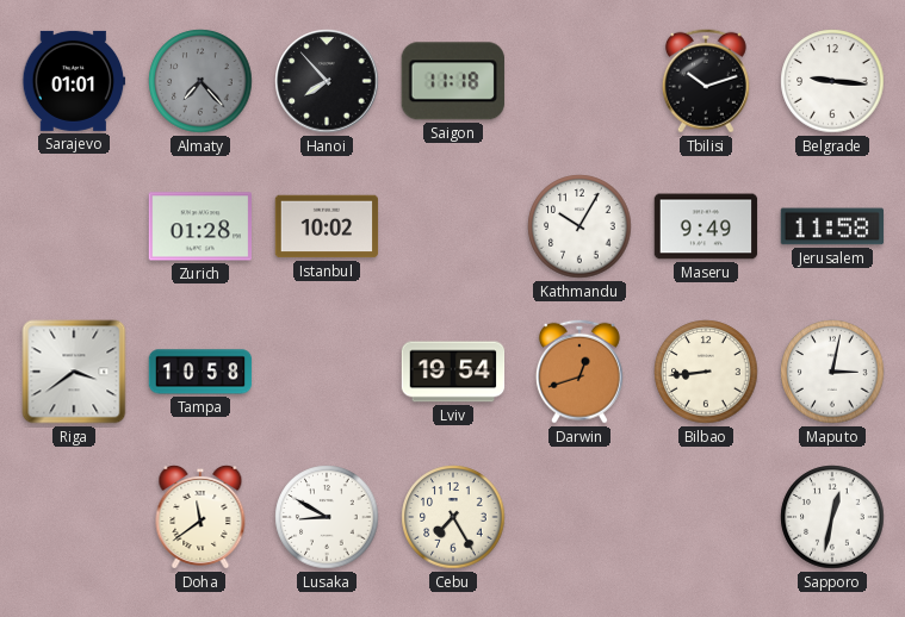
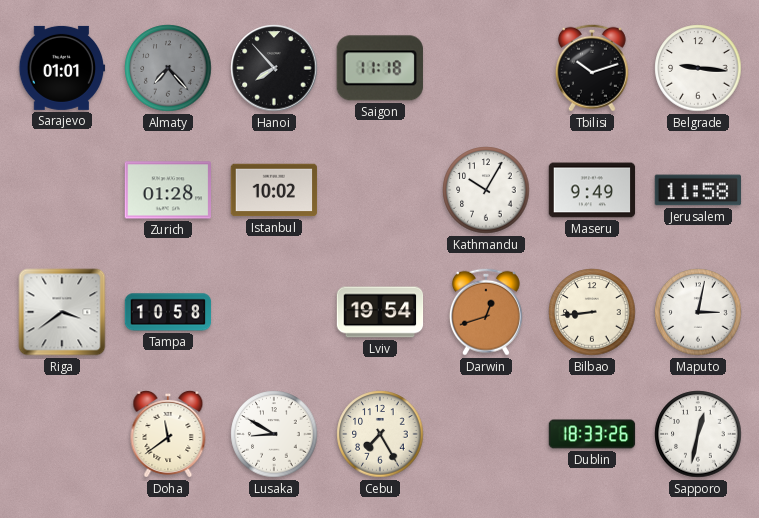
Dublin: none -> 18:33
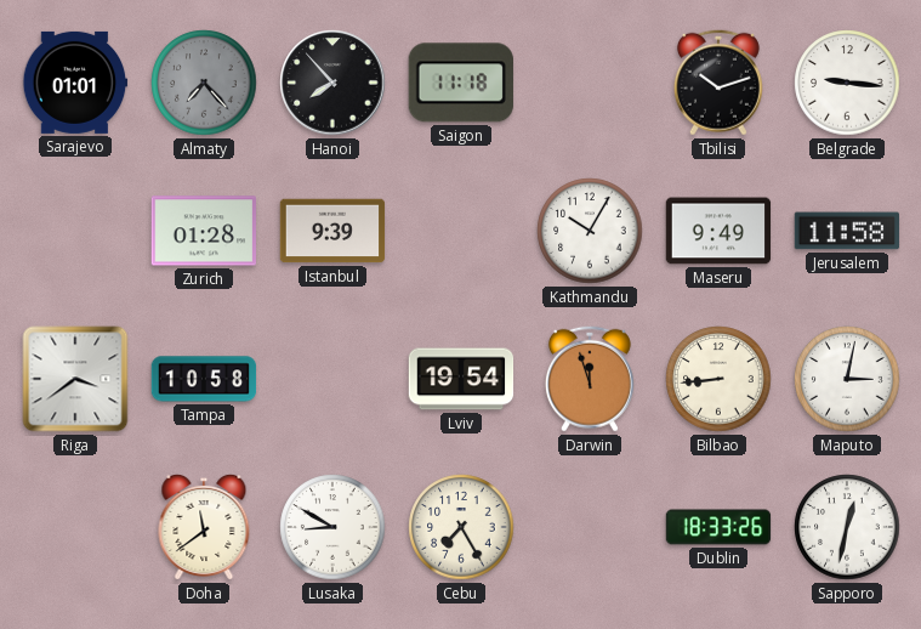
Istanbul: 10:02 -> 9:39
Darwin: 12:42 -> 11:57
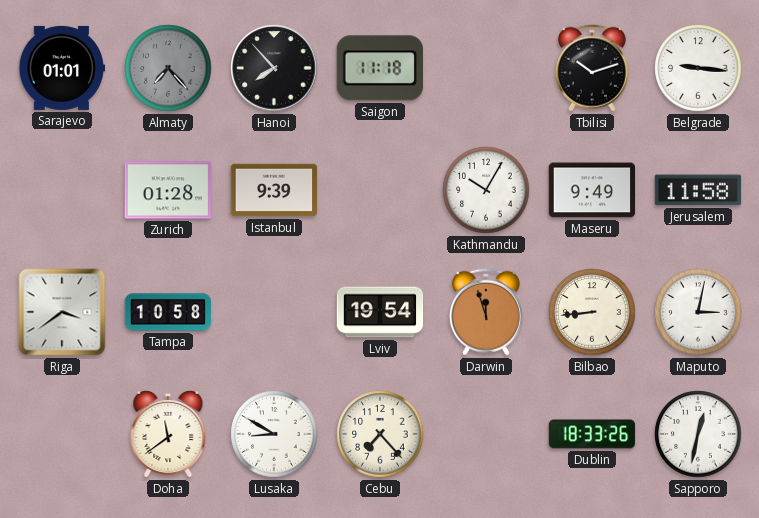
Cebu: 7:25 -> 7:23
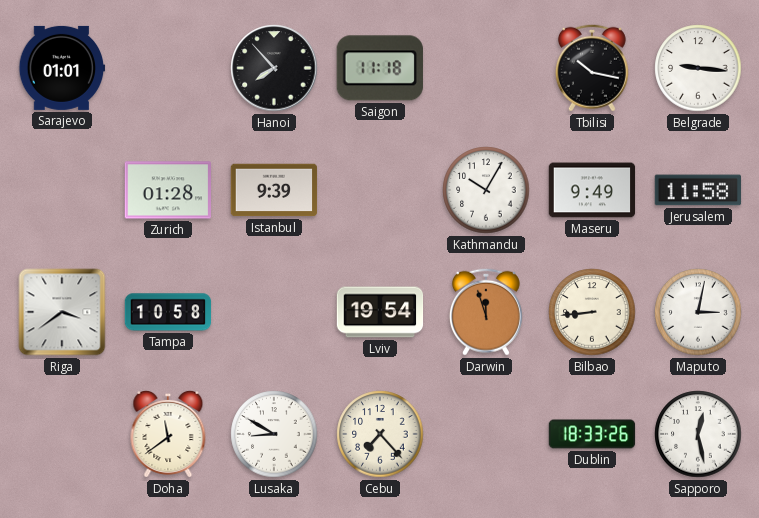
Almaty: 7:23 -> none
Tbilisi: 10:12 -> 10:17
Sapporo: 12:32 -> 12:28
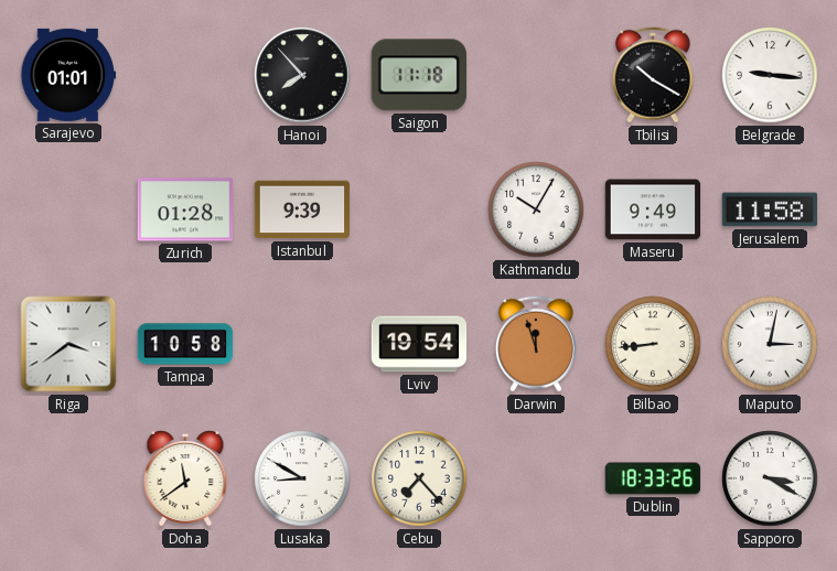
Tbilisi: 10:17 -> 10:20
Sapporo: 12:28 -> 3:20
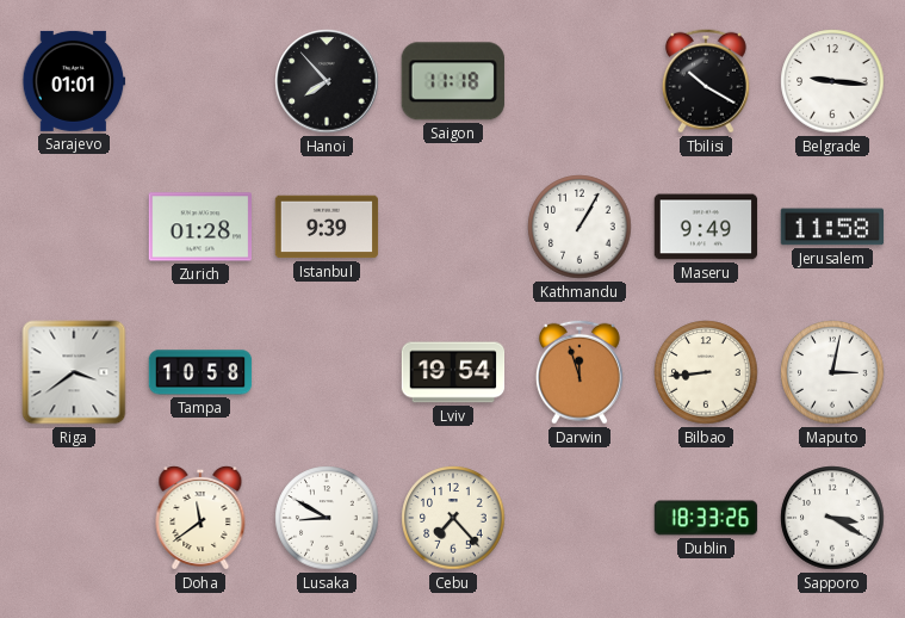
Kathmandu: 10:05 -> 1:05
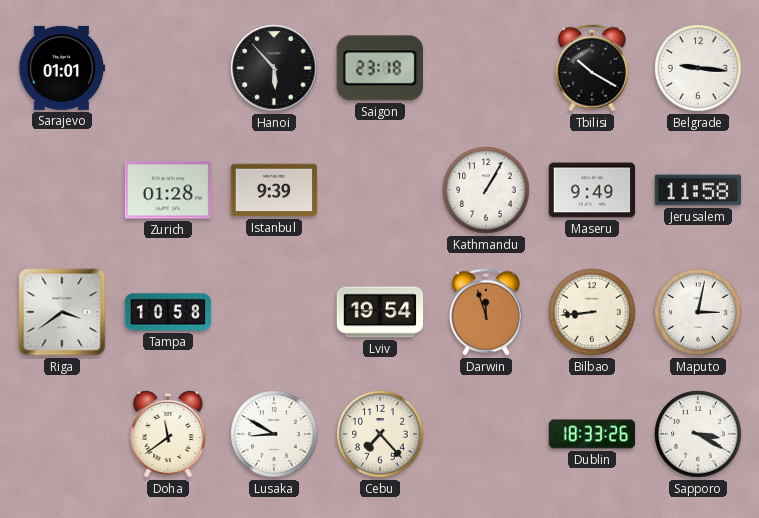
Hanoi: 7:53 -> 5:53
Saigon: 11:18 -> 23:18
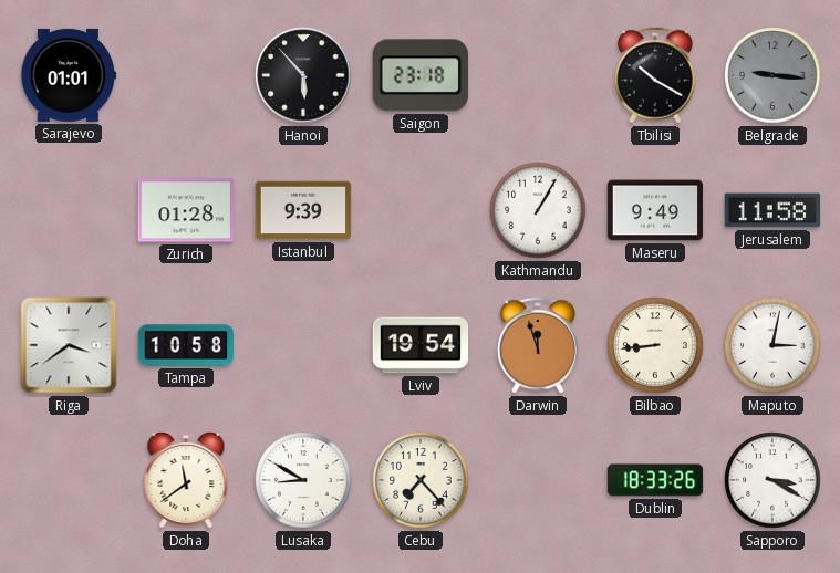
Belgrade dial: white -> grey
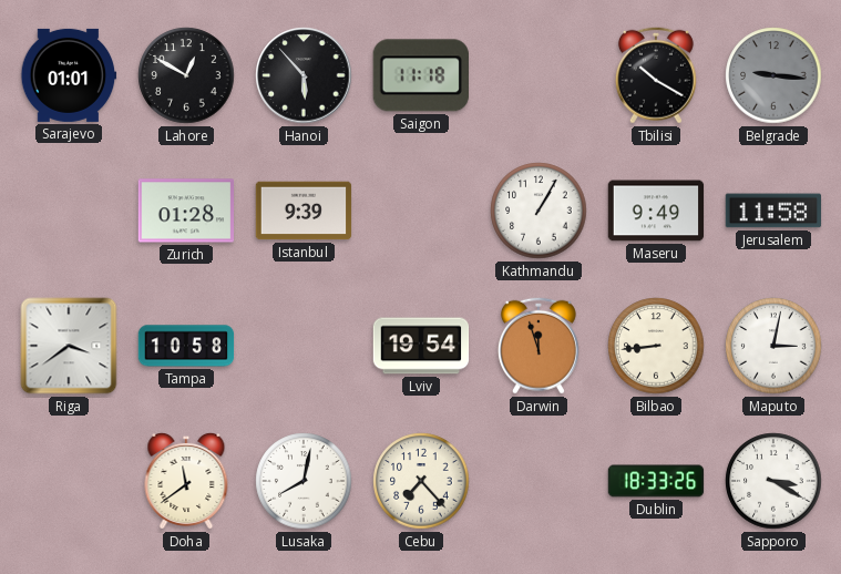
Lahore: none -> 12:50
Saigon: 23:18 -> 11:18
Lusaka: 8:50 -> 8:02
